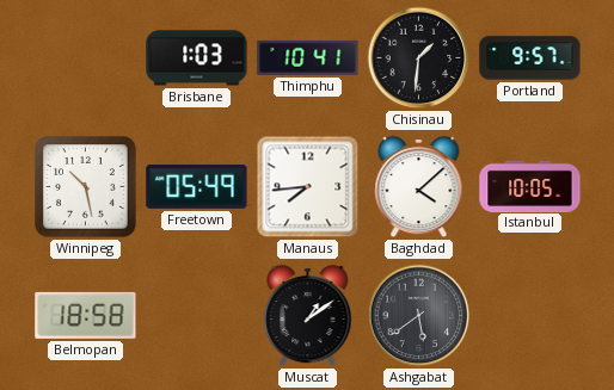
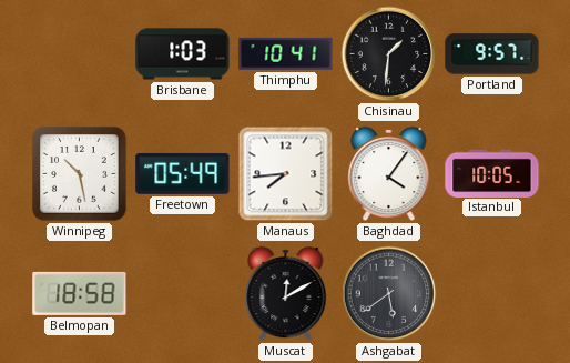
Baghdad: 4:08 -> 4:06
Muscat: 1:09 -> 12:10
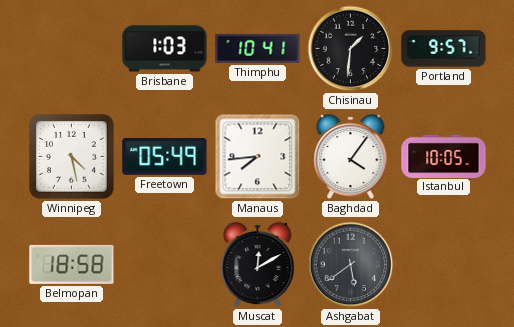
Winnipeg: 10:28 -> 4:28
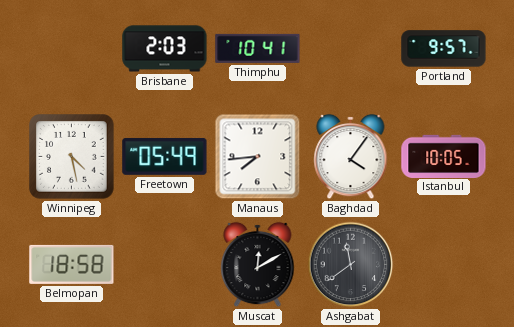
Brisbane: 1:03 -> 2:03
Chisinau: 1:31 -> none
Ashgabat: 5:39 -> 11:39
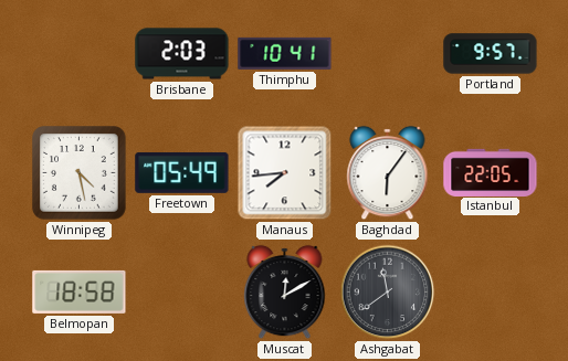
Baghdad: 4:06 -> 6:06
Istanbul: 10:05 -> 22:05
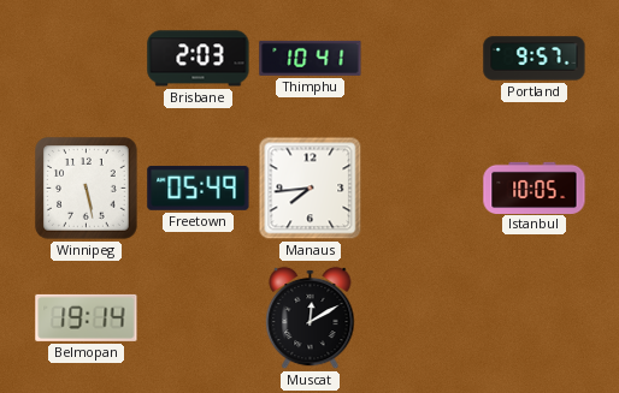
Winnipeg: 4:28 -> 5:28
Baghdad: 6:06 -> none
Istanbul: 22:05 -> 10:05
Belmopan: 18:58 -> 19:14
Ashgabat: 11:39 -> none
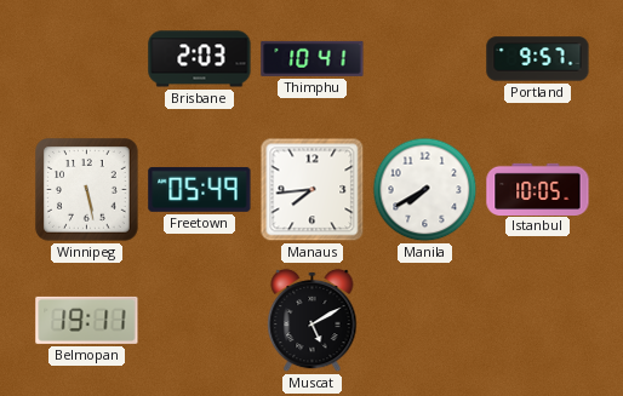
Manila: none -> 7:40
Belmopan: 19:14 -> 19:11
Muscat: 12:10 -> 5:10
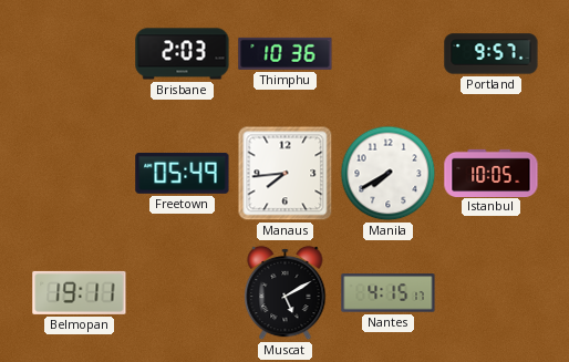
Thimphu: 10:41 -> 10:36
Winnipeg: 5:28 -> none
Nantes: none -> 4:15
